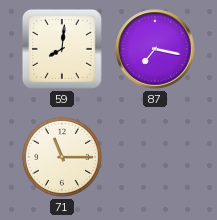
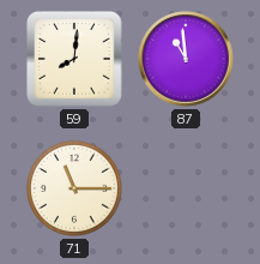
87: 7:17 -> 10:59
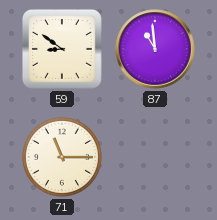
59: 8:01 -> 8:51
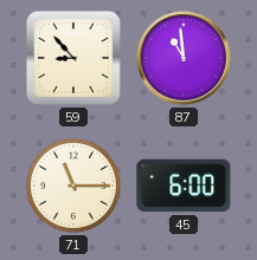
59: 8:51 -> 8:53
45: none -> 6:00
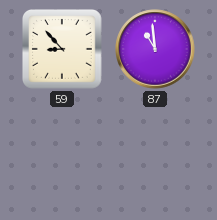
71: 11:15 -> none
45: 6:00 -> none
